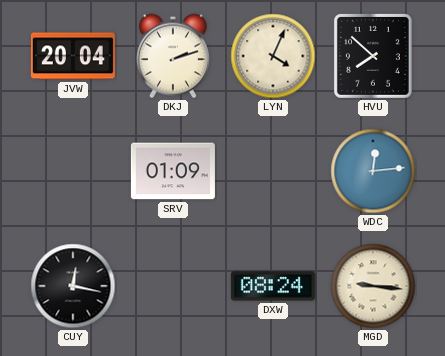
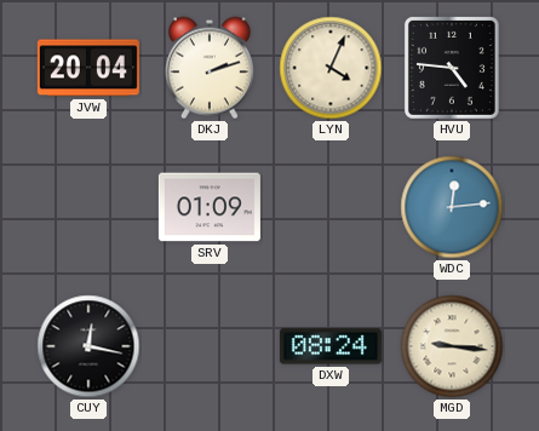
HVU: 7:52 -> 4:46
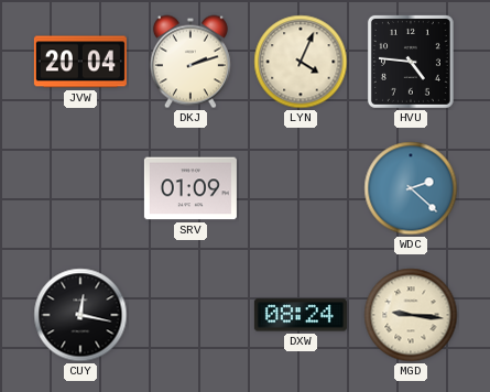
WDC: 12:14 -> 2:22
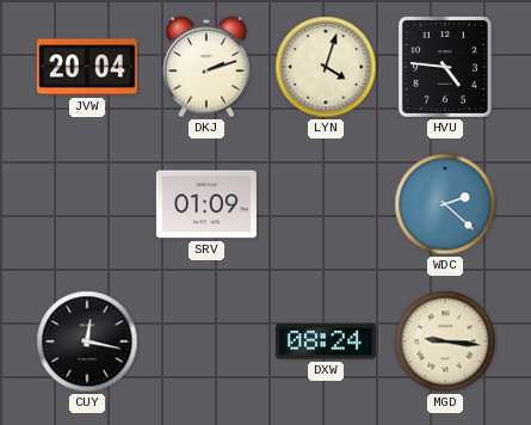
LYN: 4:04 -> 4:03
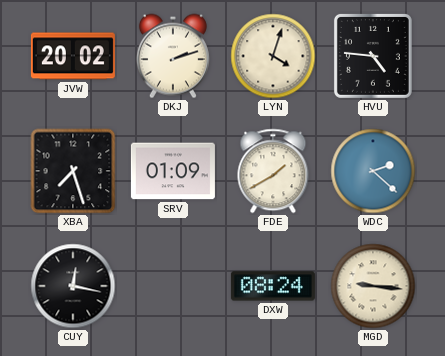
JVW: 20:04 -> 20:02
XBA: none -> 7:27
FDE: none -> 1:40
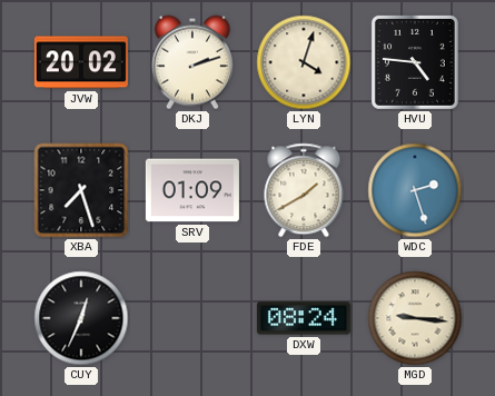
WDC: 2:22 -> 2:27
CUY: 12:17 -> 12:34
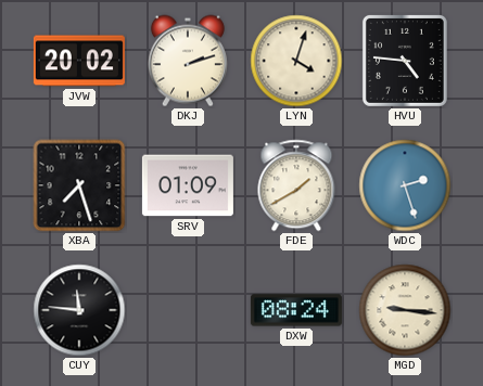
CUY: 12:34 -> 11:46
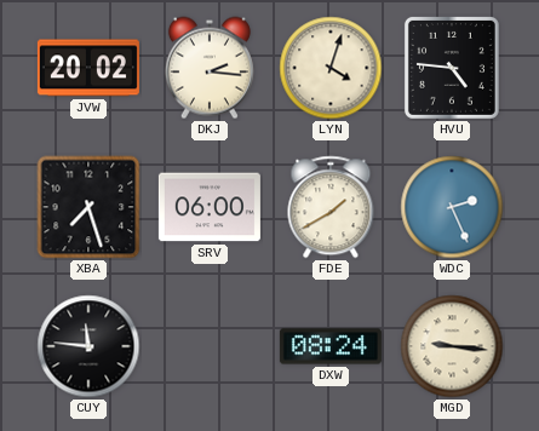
DKJ: 2:12 -> 2:16
SRV: 01:09 -> 06:00
WDC: 2:27 -> 2:26
